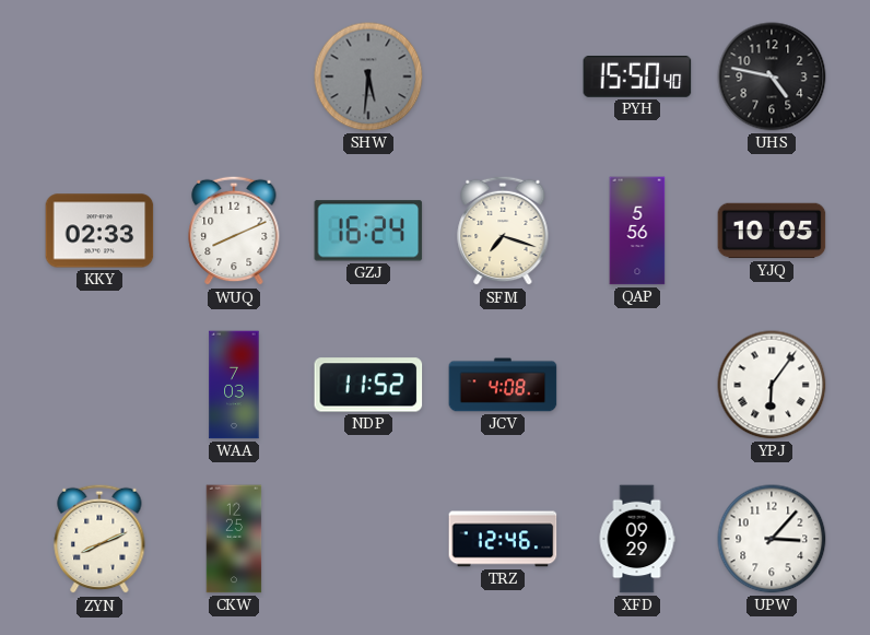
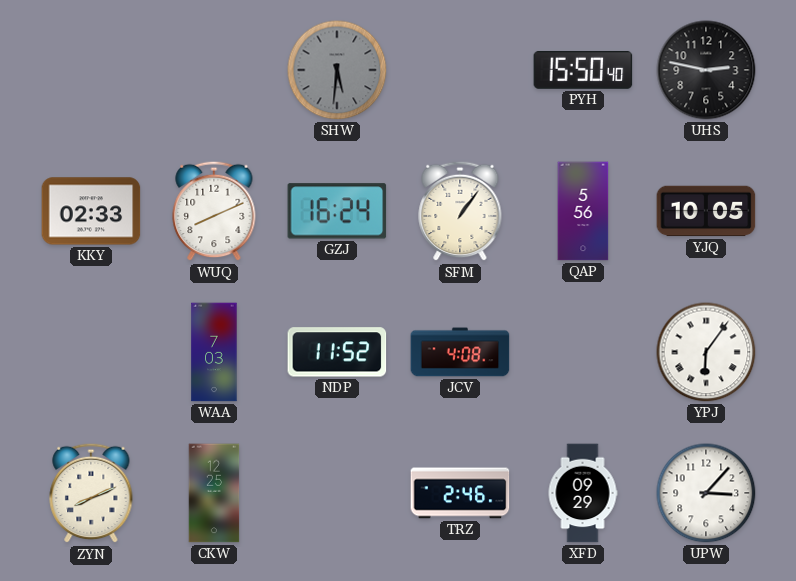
UHS: 4:47 -> 2:47
SFM: 7:18 -> 1:06
TRZ: 12:46 -> 2:46
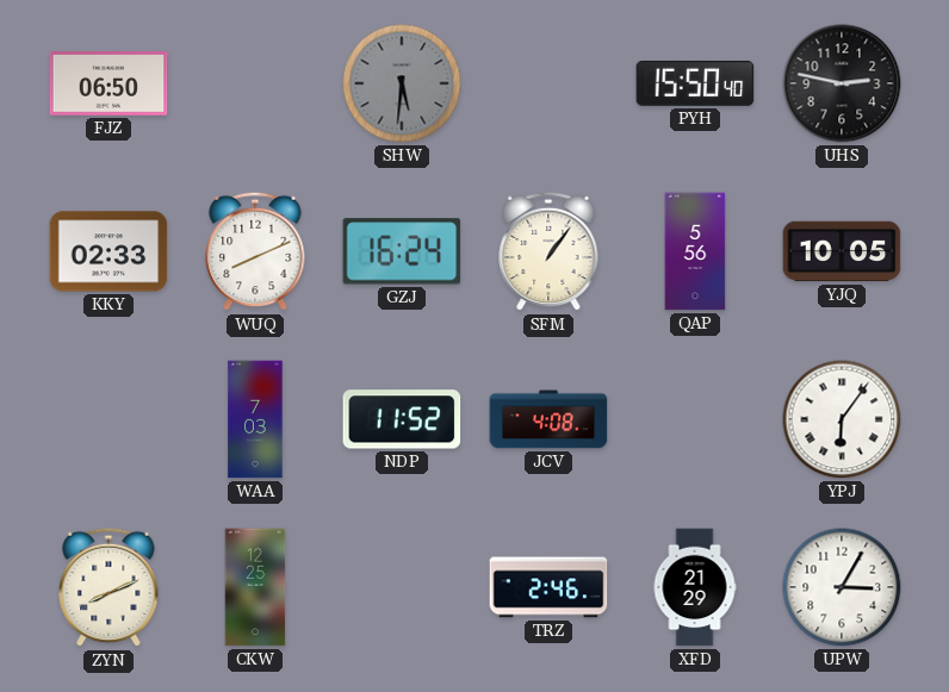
FJZ: none -> 06:50
XFD: 09:29 -> 21:29
UPW: 3:07 -> 3:05
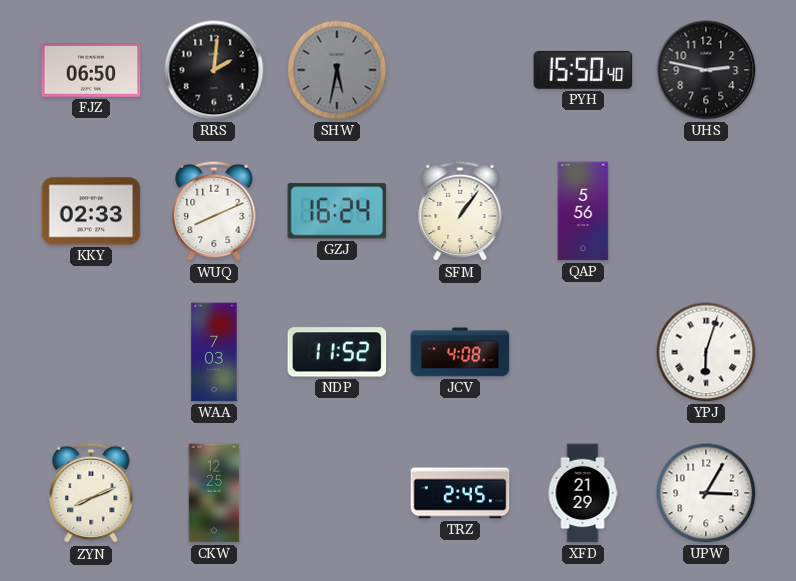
RRS: none -> 2:01
SHW: 5:31 -> 5:32
YJQ: 10:05 -> none
YPJ: 6:06 -> 6:03
TRZ: 2:46 -> 2:45
